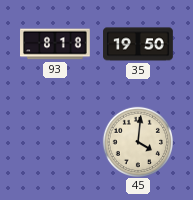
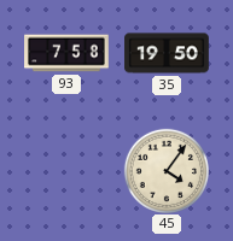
93: 8:18 -> 7:58
45: 4:01 -> 4:06
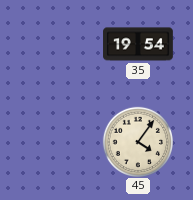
93: 7:58 -> none
35: 19:50 -> 19:54
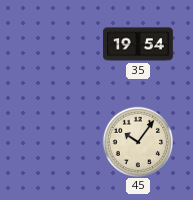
45: 4:06 -> 10:06
